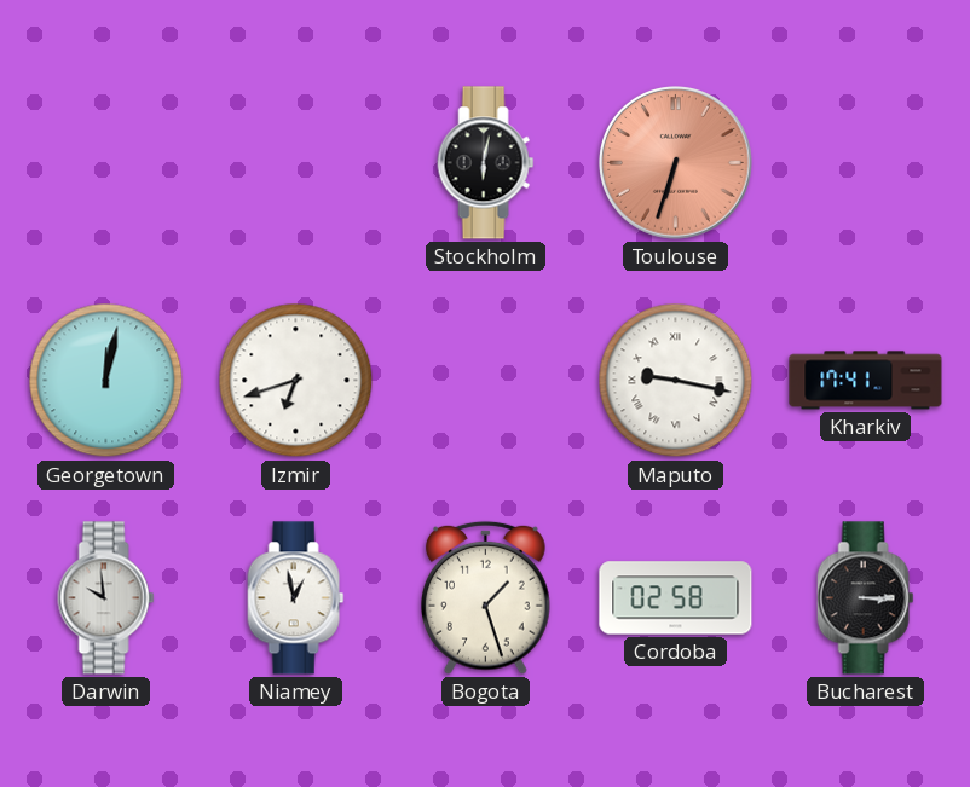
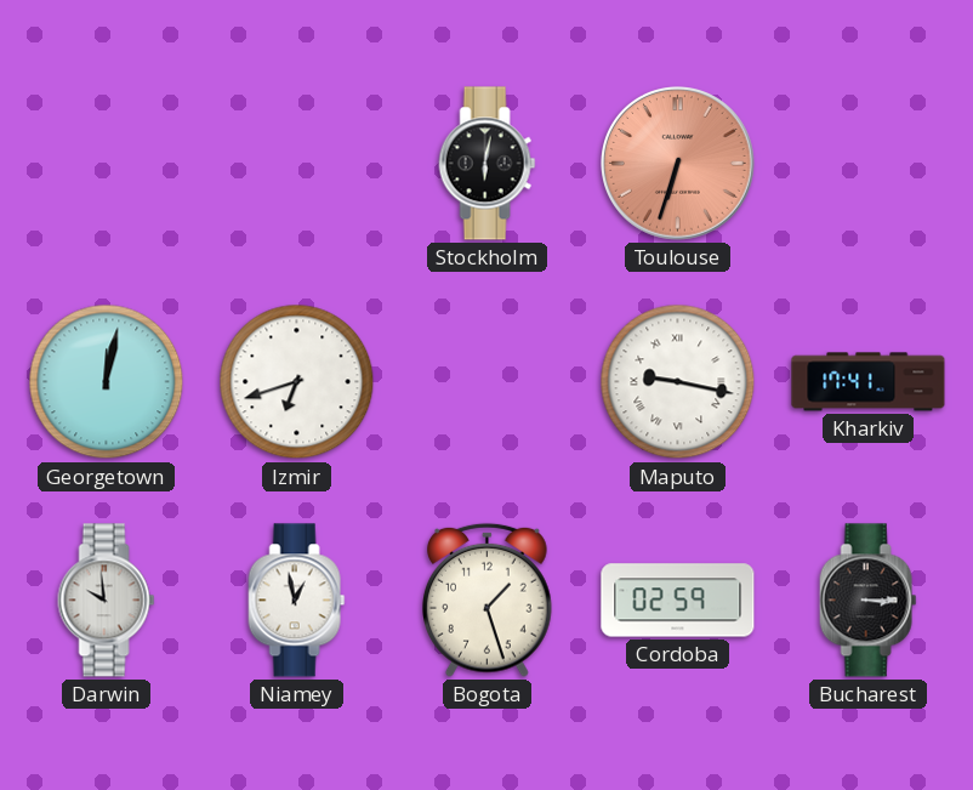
Cordoba: 02:58 -> 02:59
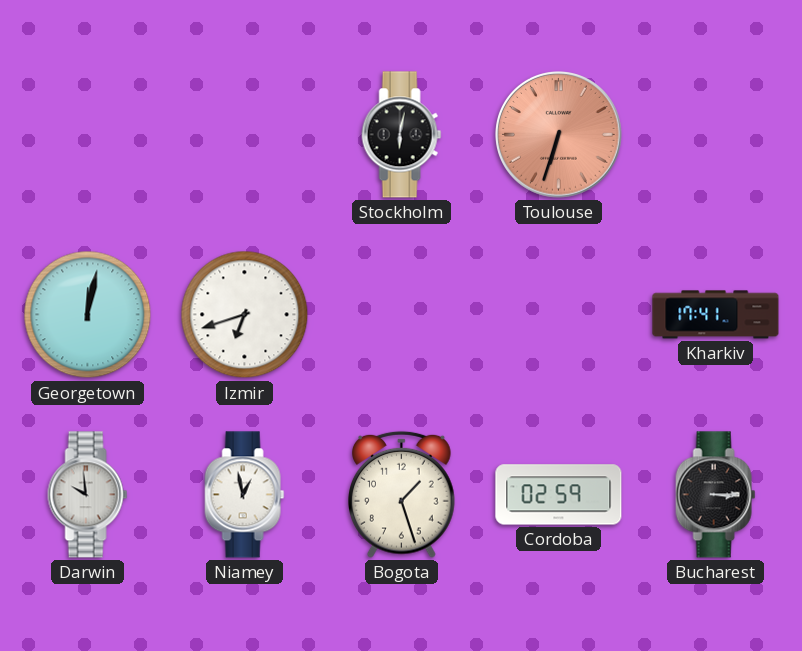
Maputo: 9:17 -> none
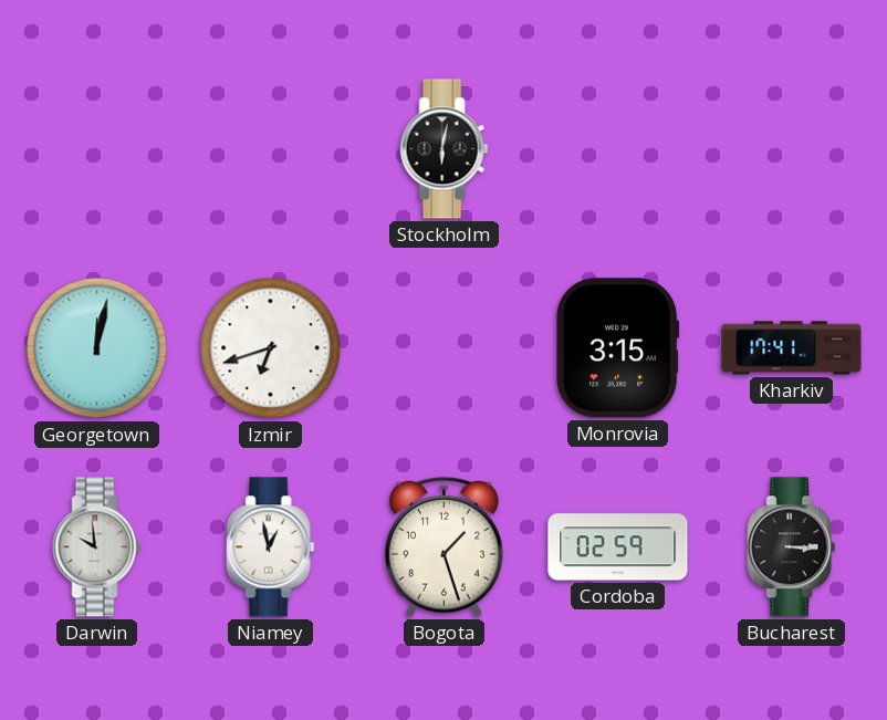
Toulouse: 6:33 -> none
Monrovia: none -> 3:15
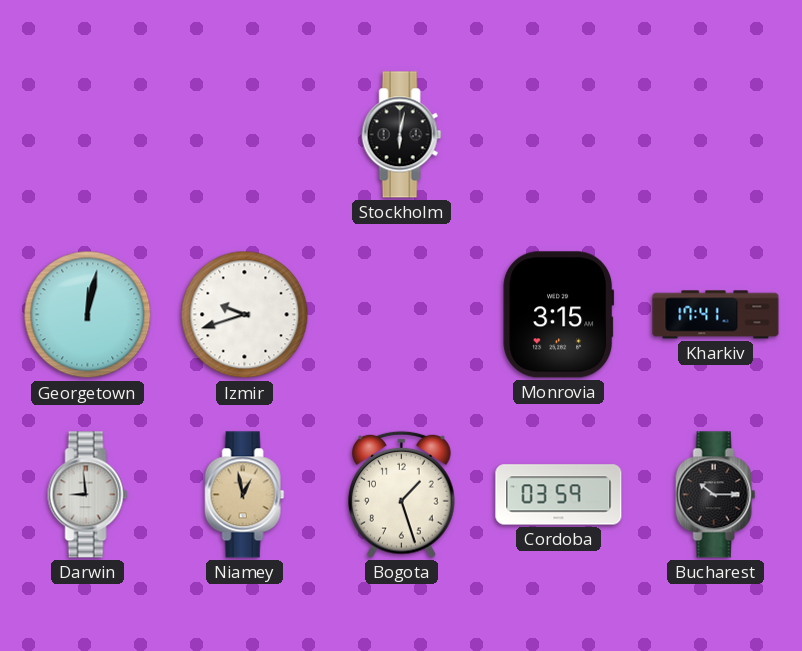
Izmir: 6:42 -> 9:42
Darwin: 9:59 -> 8:59
Niamey dial: white -> champagne
Cordoba: 02:59 -> 03:59
Bucharest: 3:15 -> 10:15
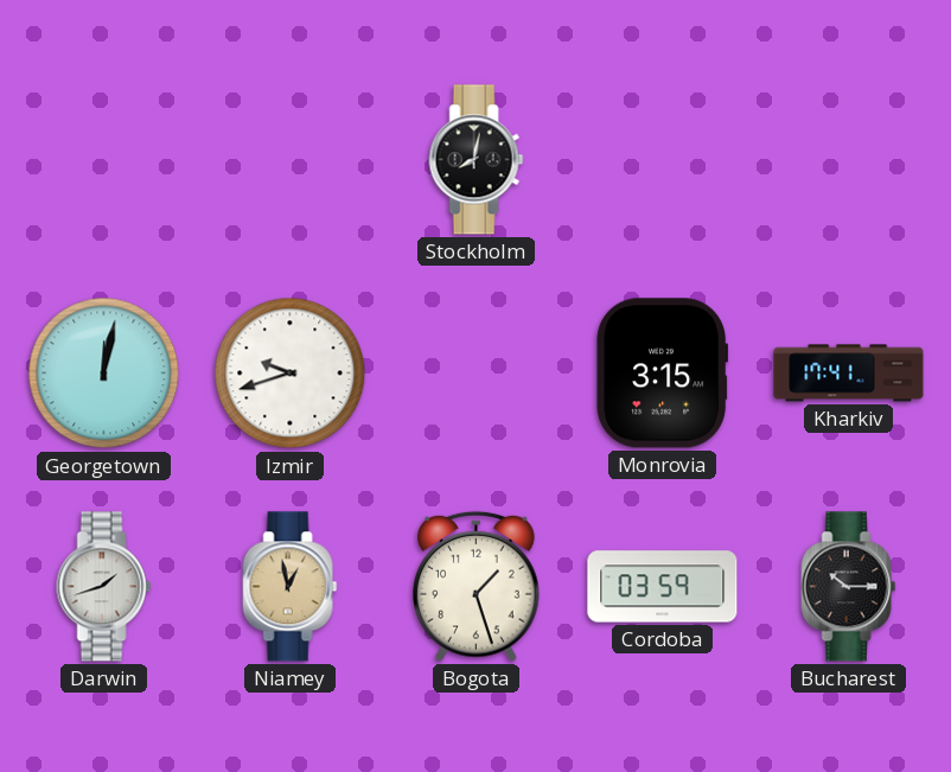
Stockholm: 6:02 -> 8:02
Darwin: 8:59 -> 1:42
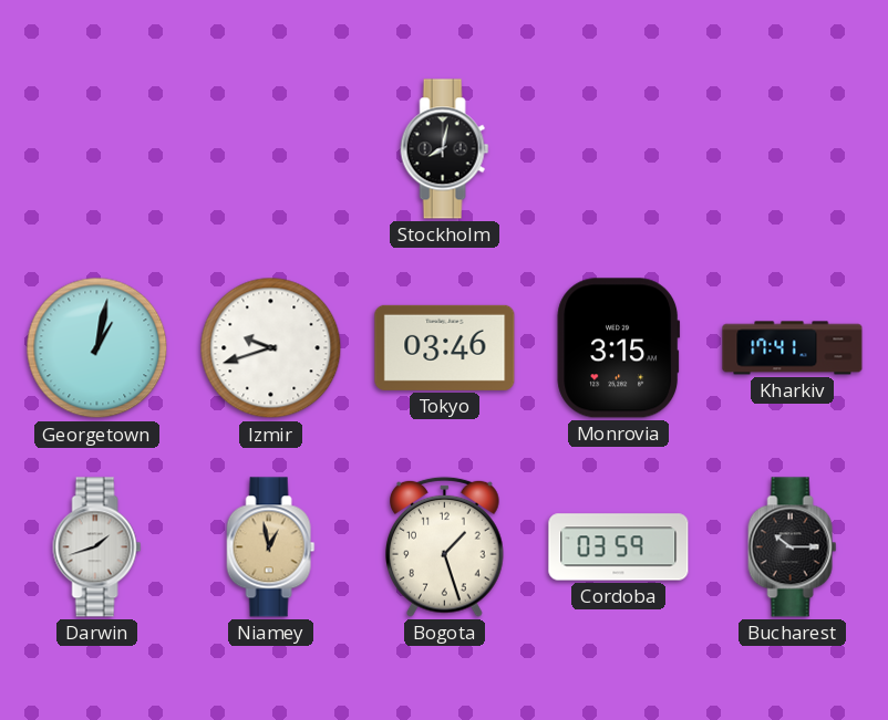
Georgetown: 12:02 -> 1:02
Tokyo: none -> 03:46
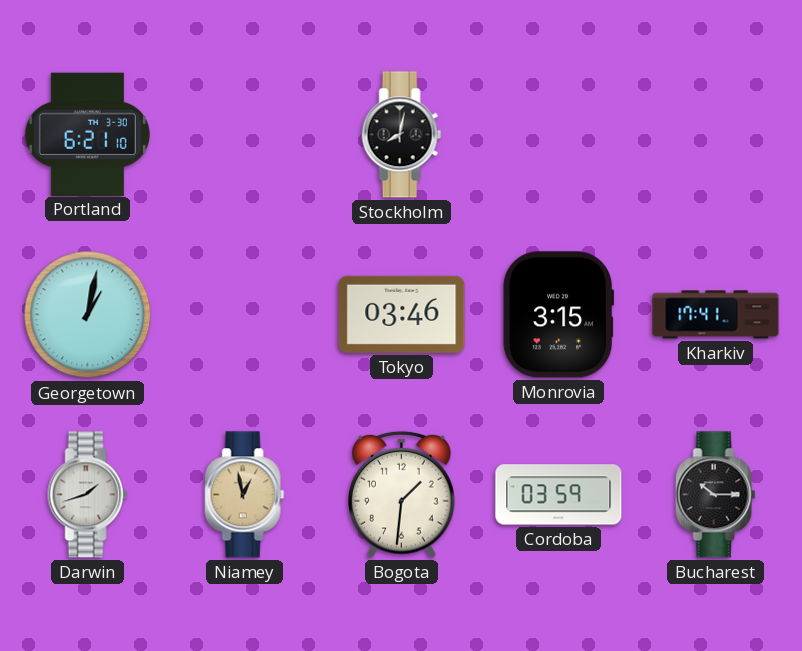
Portland: none -> 6:21
Izmir: 9:42 -> none
Bogota: 1:27 -> 1:31
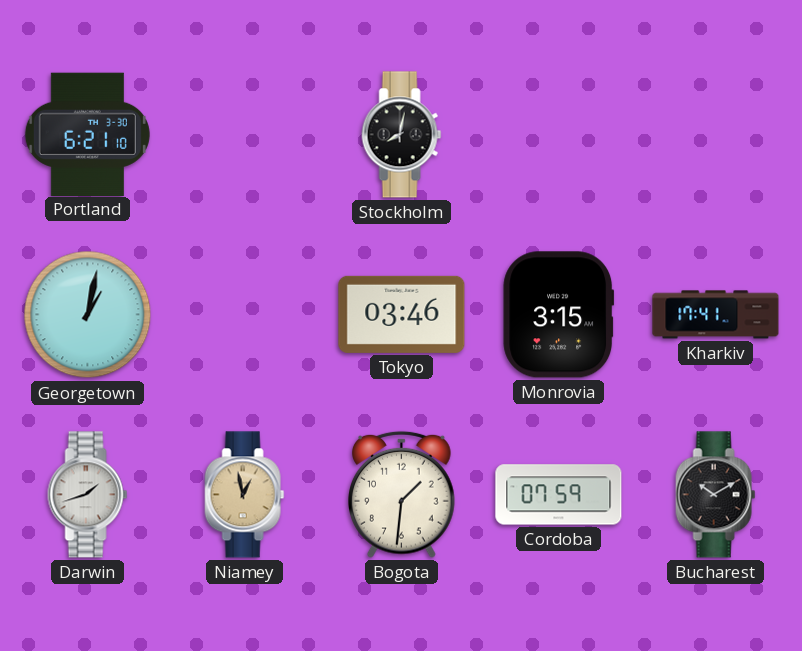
Cordoba: 03:59 -> 07:59
Bucharest: 10:15 -> 10:10
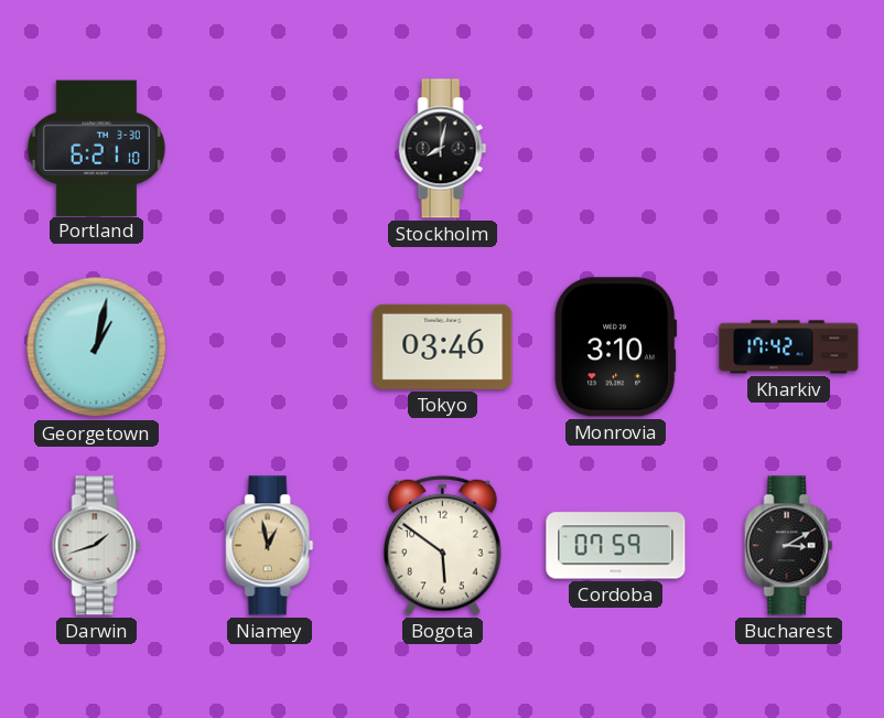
Monrovia: 3:15 -> 3:10
Kharkiv: 17:41 -> 17:42
Bogota: 1:31 -> 5:51
Bucharest: 10:10 -> 3:10
